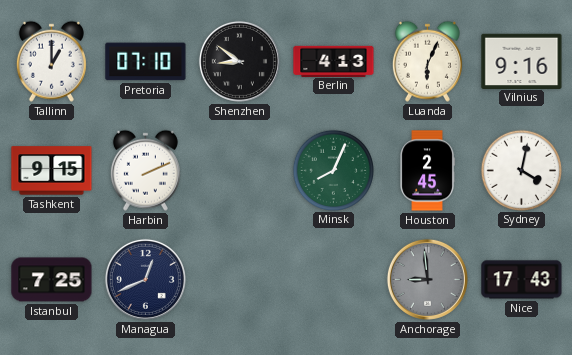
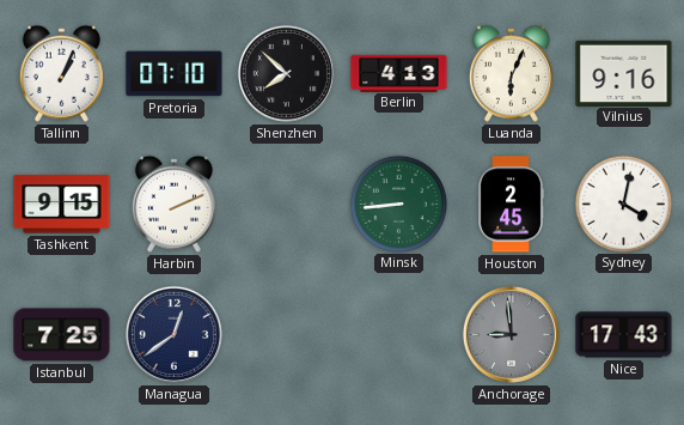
Tallinn: 1:00 -> 1:04
Shenzhen: 8:51 -> 7:52
Minsk: 8:04 -> 8:44
Managua: 12:41 -> 12:39
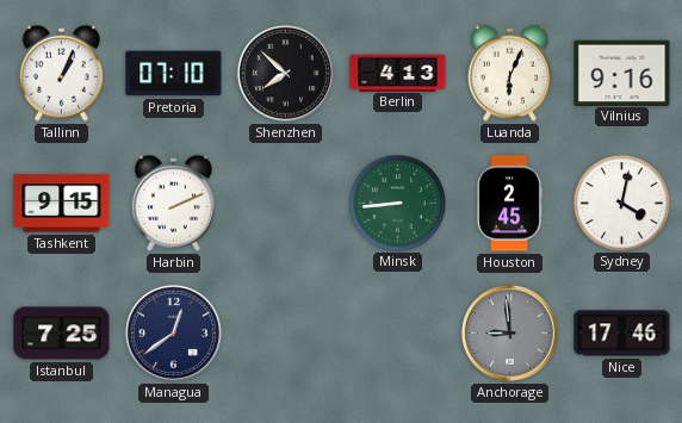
Nice: 17:43 -> 17:46
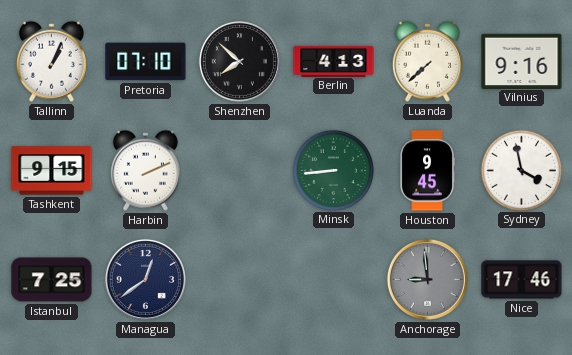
Luanda: 6:04 -> 7:38
Houston: 2:45 -> 9:45
Sydney: 4:02 -> 3:58
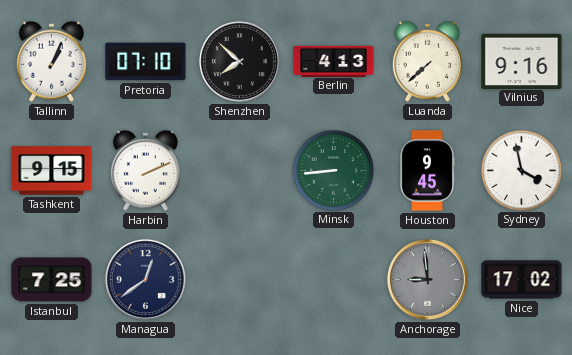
Nice: 17:46 -> 17:02
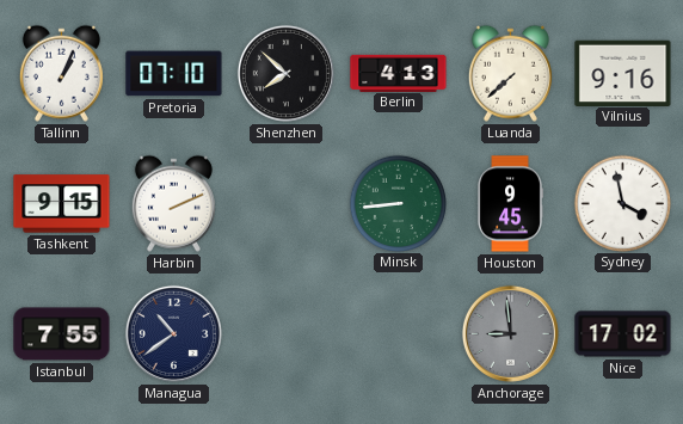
Istanbul: 7:25 -> 7:55
Managua: 12:39 -> 10:39
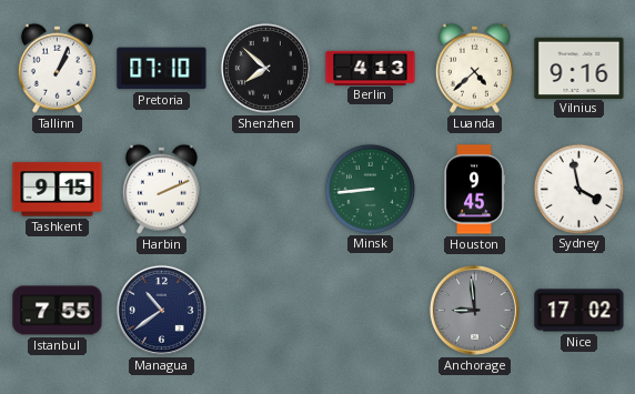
Luanda: 7:38 -> 4:38
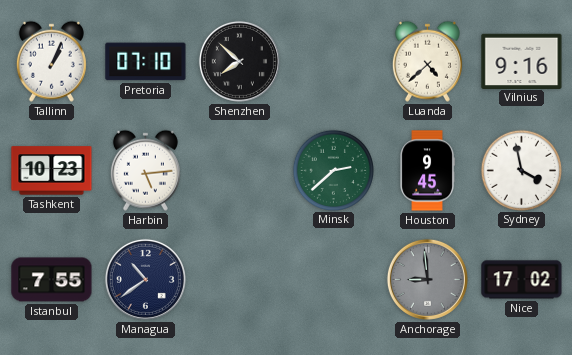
Berlin: 4:13 -> none
Tashkent: 9:15 -> 10:23
Harbin: 2:11 -> 5:14
Minsk: 8:44 -> 2:38
